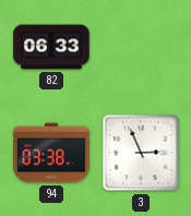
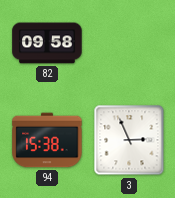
82: 06:33 -> 09:58
94: 03:38 -> 15:38
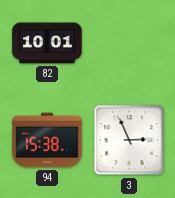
82: 09:58 -> 10:01
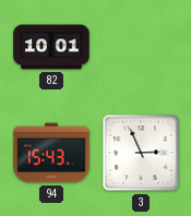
94: 15:38 -> 15:43
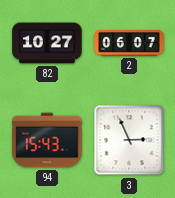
82: 10:01 -> 10:27
2: none -> 06:07
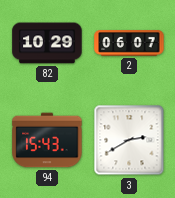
82: 10:27 -> 10:29
3: 2:56 -> 2:40
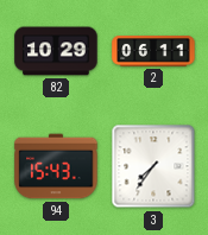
2: 06:07 -> 06:11
3: 2:40 -> 7:36
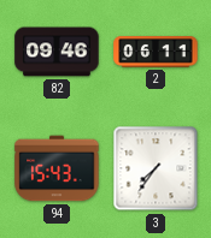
82: 10:29 -> 09:46
